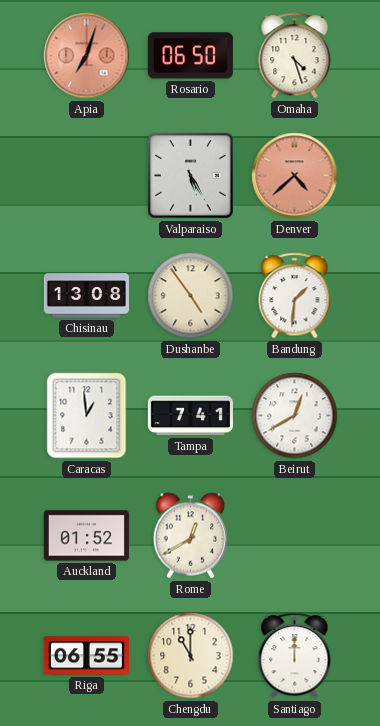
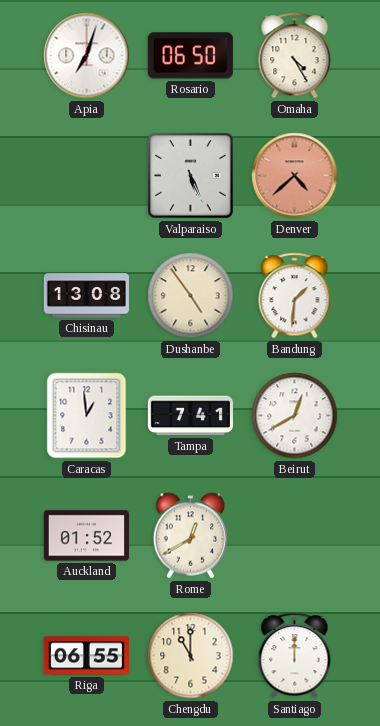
Apia dial: salmon -> white
Omaha: 4:27 -> 4:25
Valparaiso: 5:25 -> 5:26
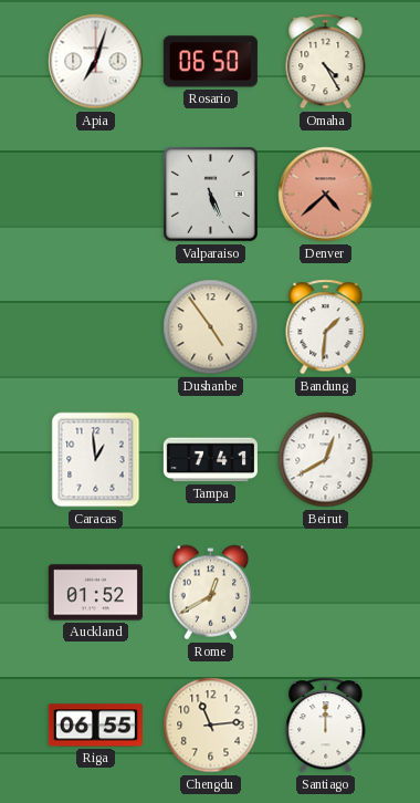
Chisinau: 13:08 -> none
Chengdu: 11:00 -> 11:14
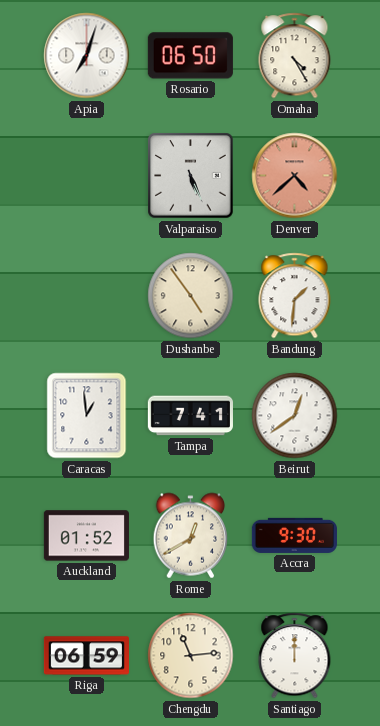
Beirut: 12:40 -> 12:39
Accra: none -> 9:30
Riga: 06:55 -> 06:59
